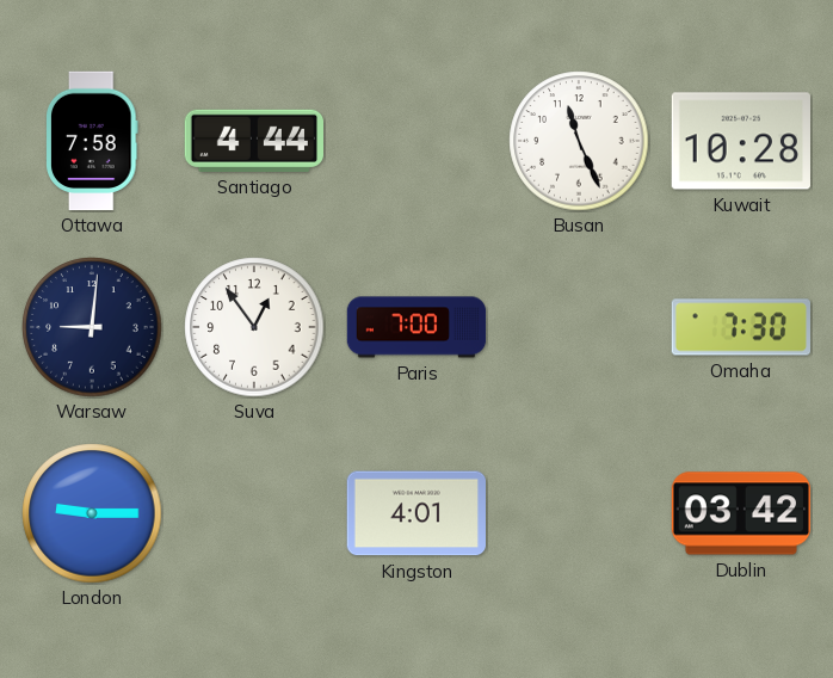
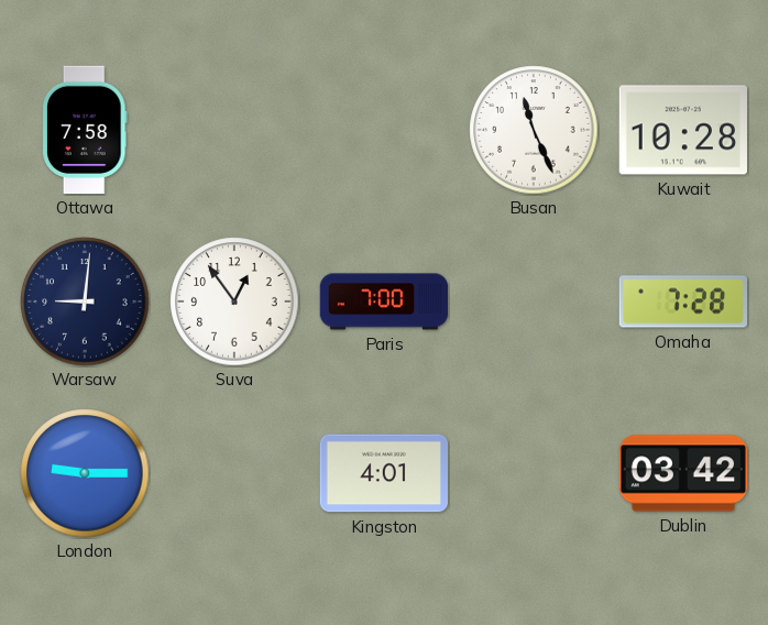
Santiago: 4:44 -> none
Omaha: 7:30 -> 7:28
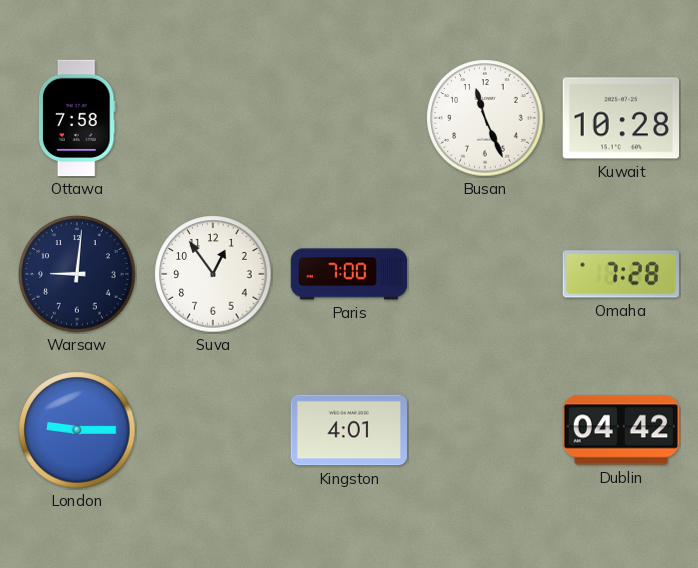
Dublin: 03:42 -> 04:42
